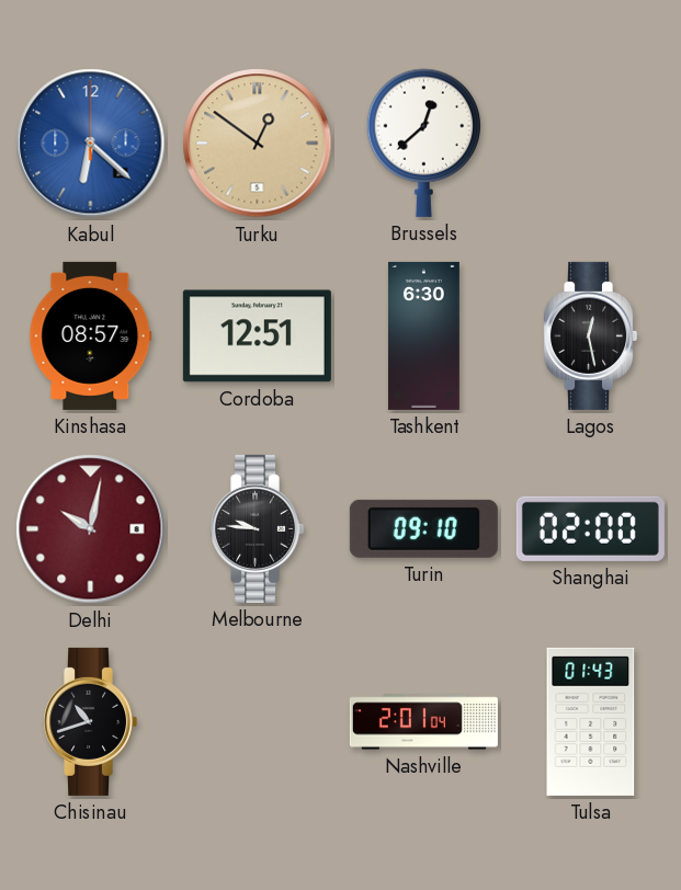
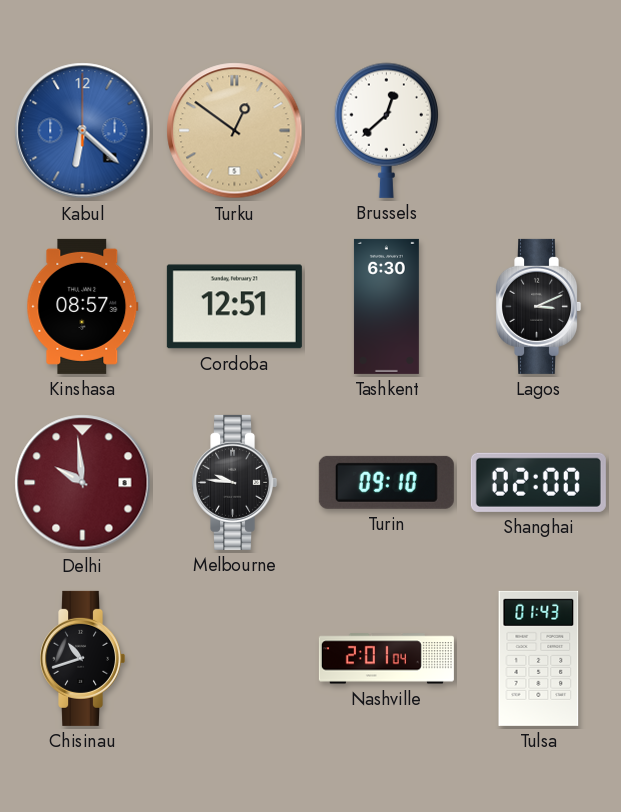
Lagos: 12:28 -> 3:11
Delhi: 10:02 -> 9:59
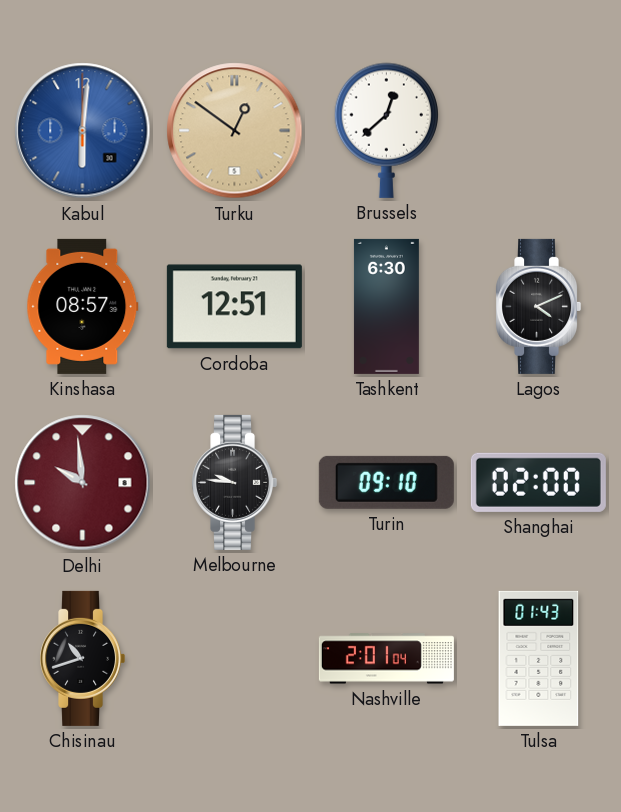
Kabul: 6:22 -> 6:01
Lagos: 3:11 -> 4:11
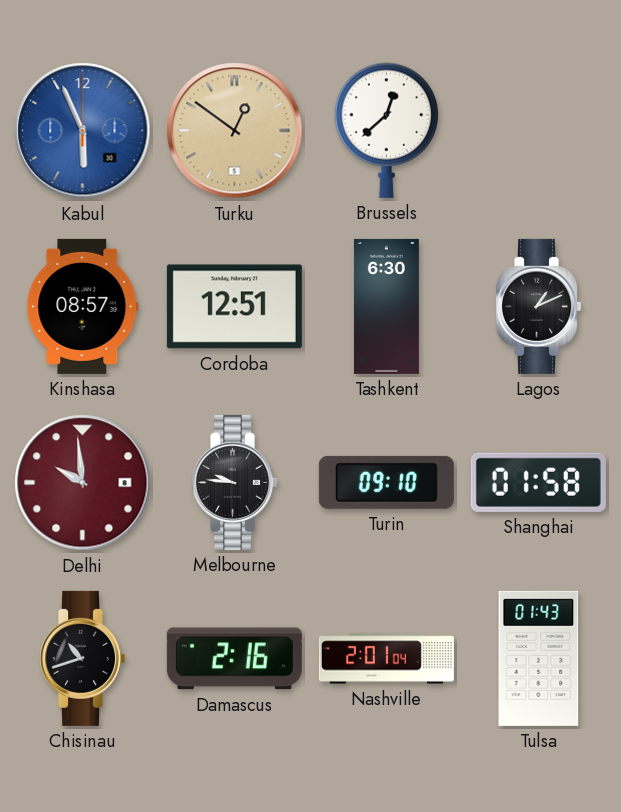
Kabul: 6:01 -> 5:56
Lagos: 4:11 -> 1:11
Shanghai: 02:00 -> 01:58
Damascus: none -> 2:16
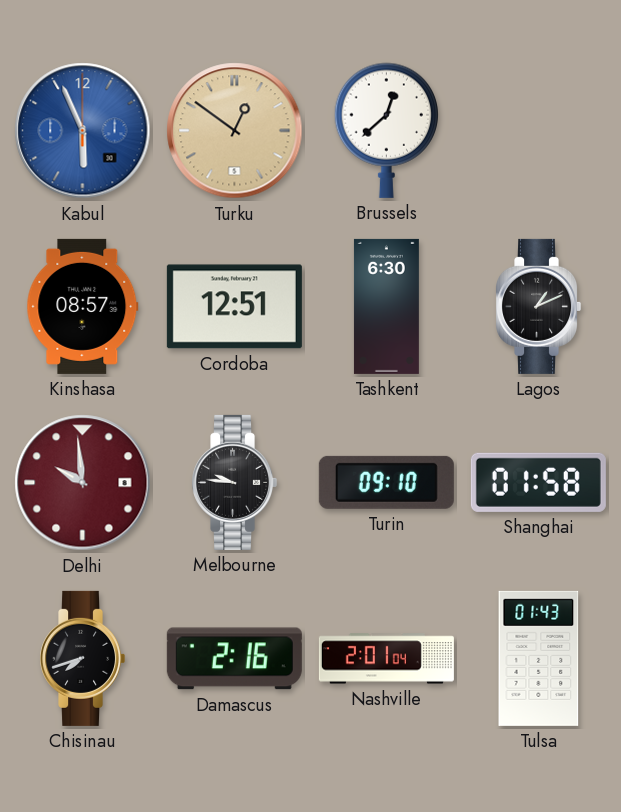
Chisinau: 10:42 -> 7:42
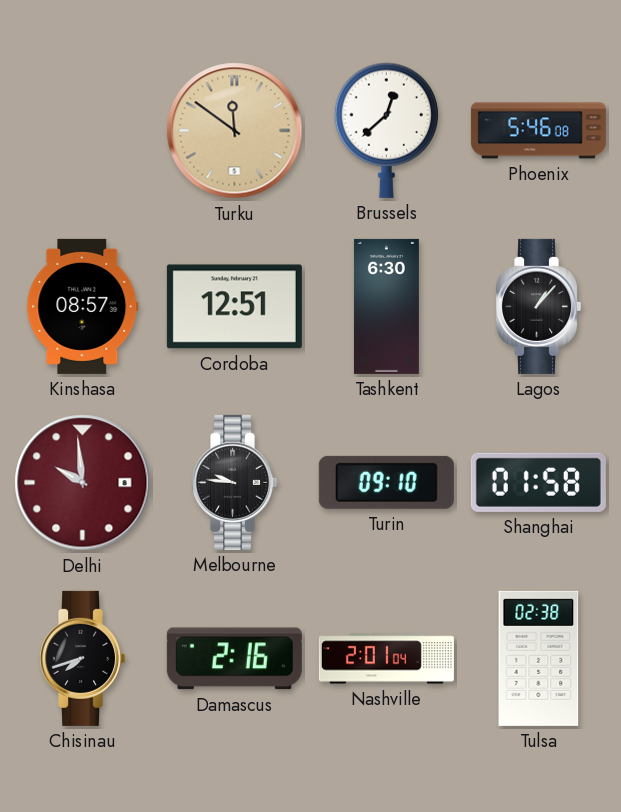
Kabul: 5:56 -> none
Turku: 12:51 -> 11:51
Phoenix: none -> 5:46
Lagos: 1:11 -> 1:07
Tulsa: 01:43 -> 02:38
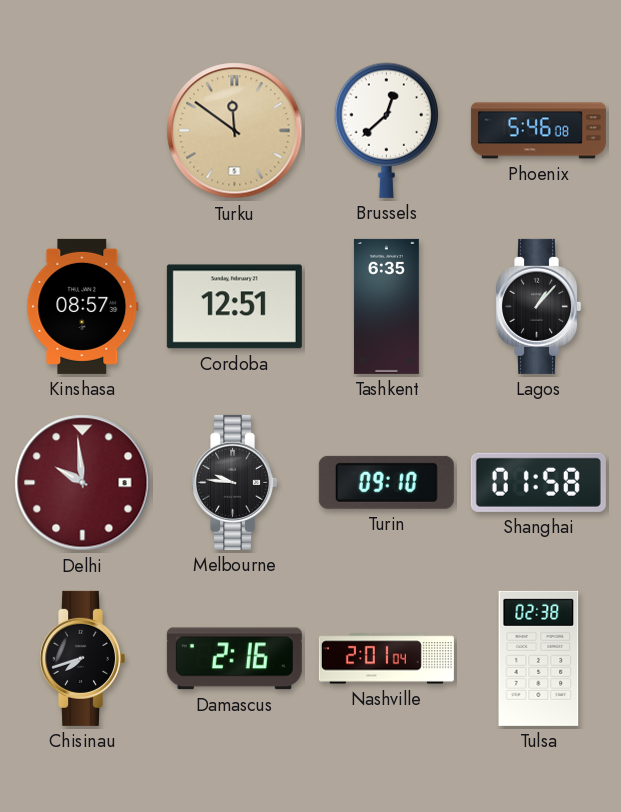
Tashkent: 6:30 -> 6:35
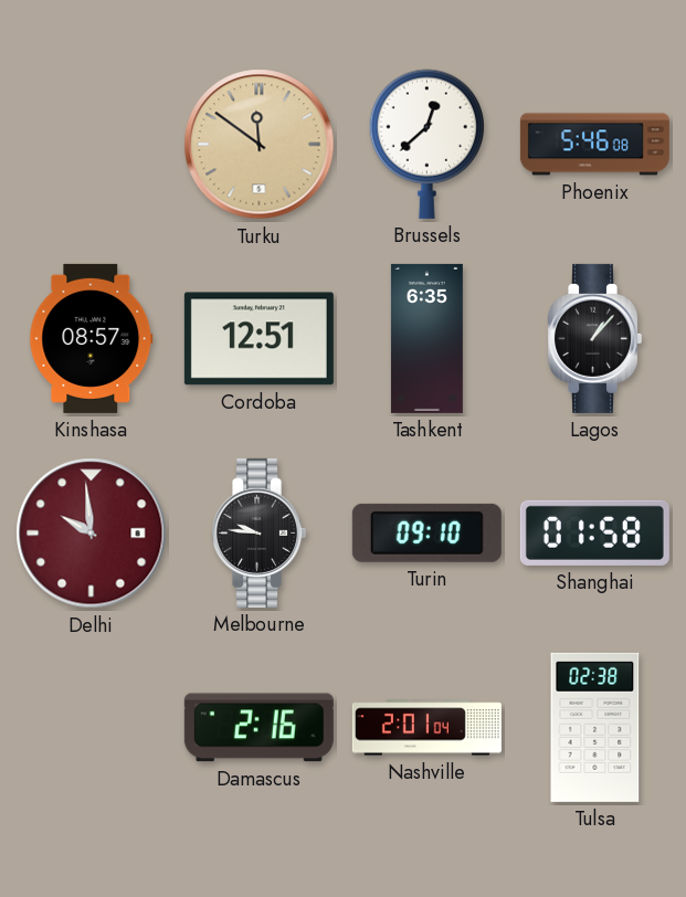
Chisinau: 7:42 -> none
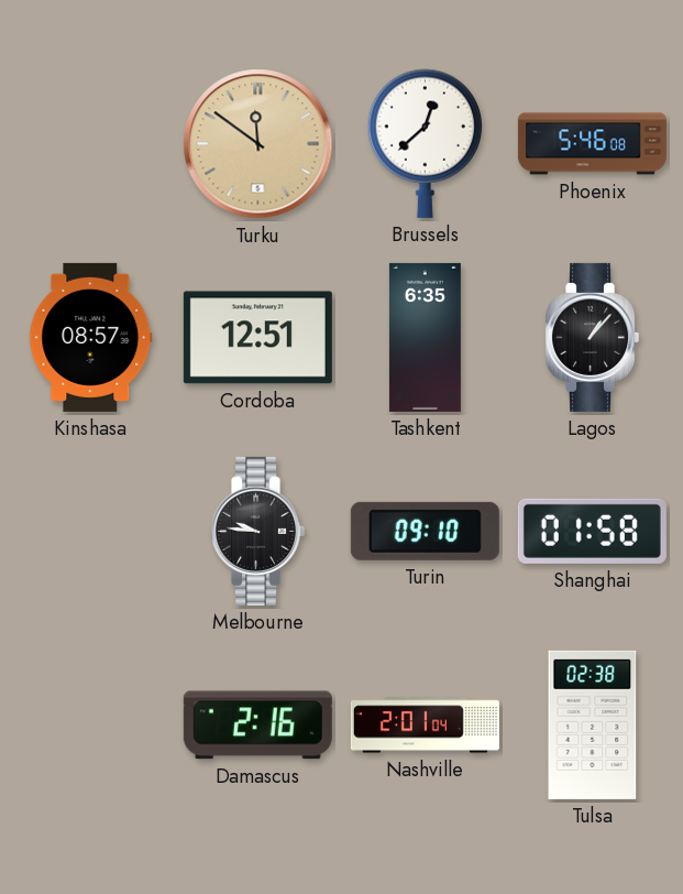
Delhi: 9:59 -> none
